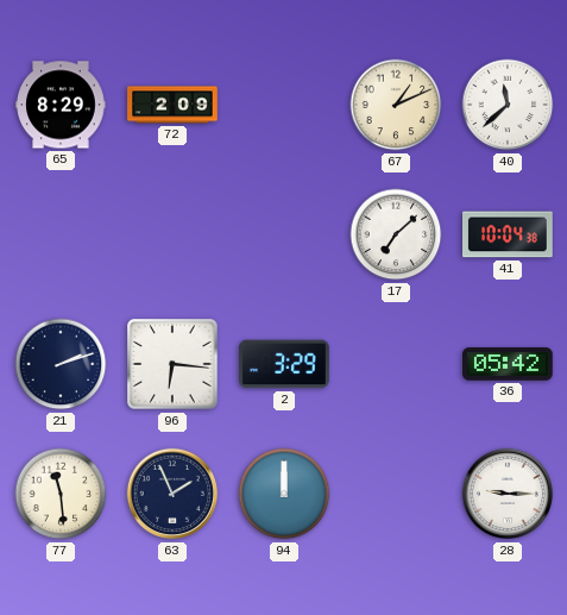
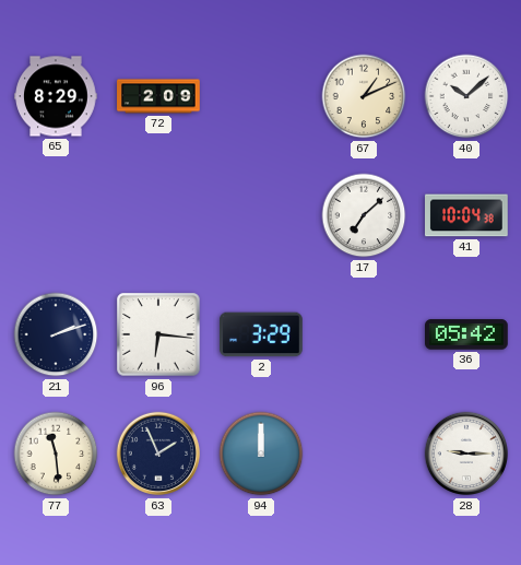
40: 11:38 -> 10:08
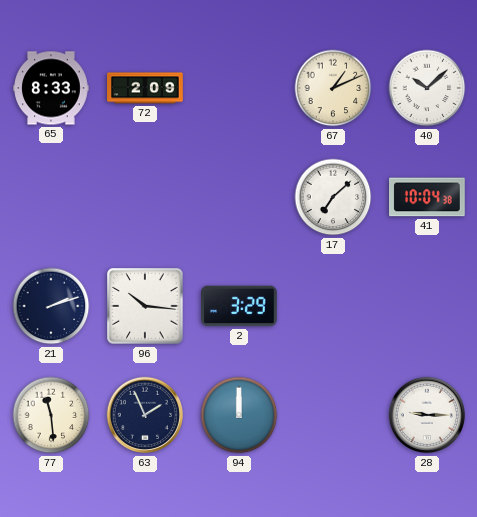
65: 8:29 -> 8:33
96: 6:16 -> 10:16
36: 05:42 -> none
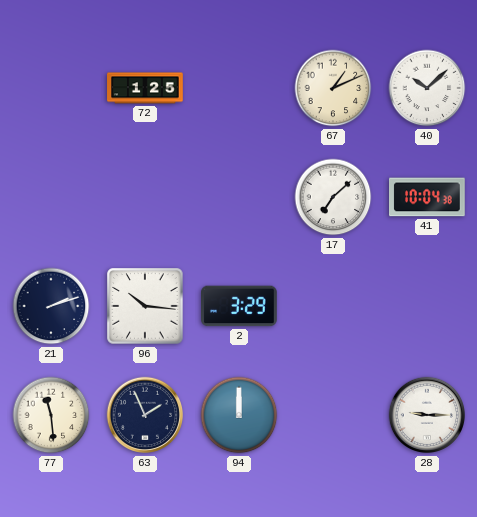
65: 8:33 -> none
72: 2:09 -> 1:25
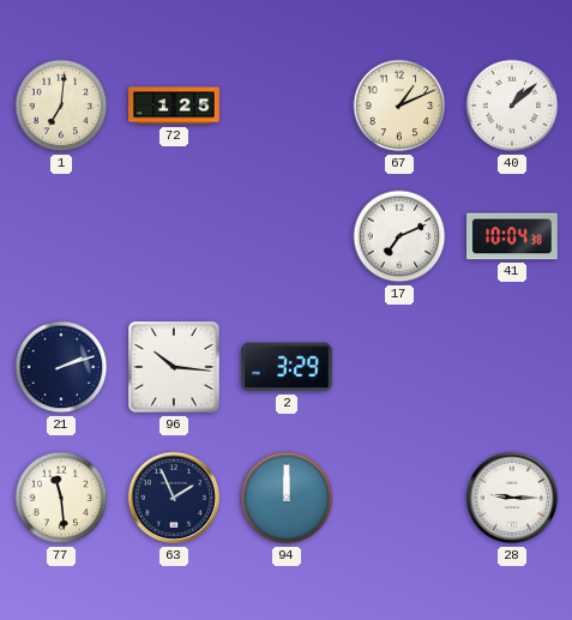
1: none -> 7:01
40: 10:08 -> 1:08
17: 7:08 -> 7:11
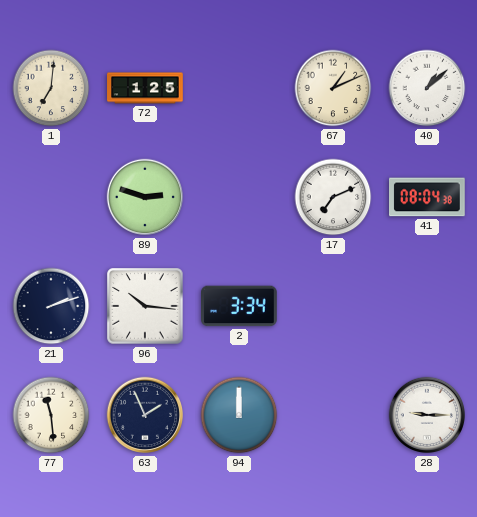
89: none -> 2:48
41: 10:04 -> 08:04
2: 3:29 -> 3:34
